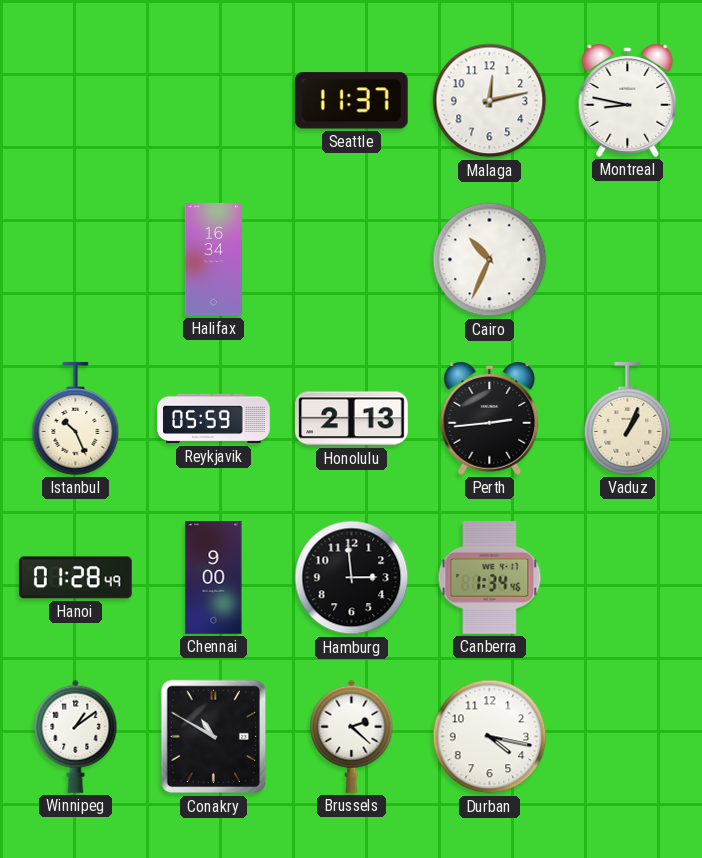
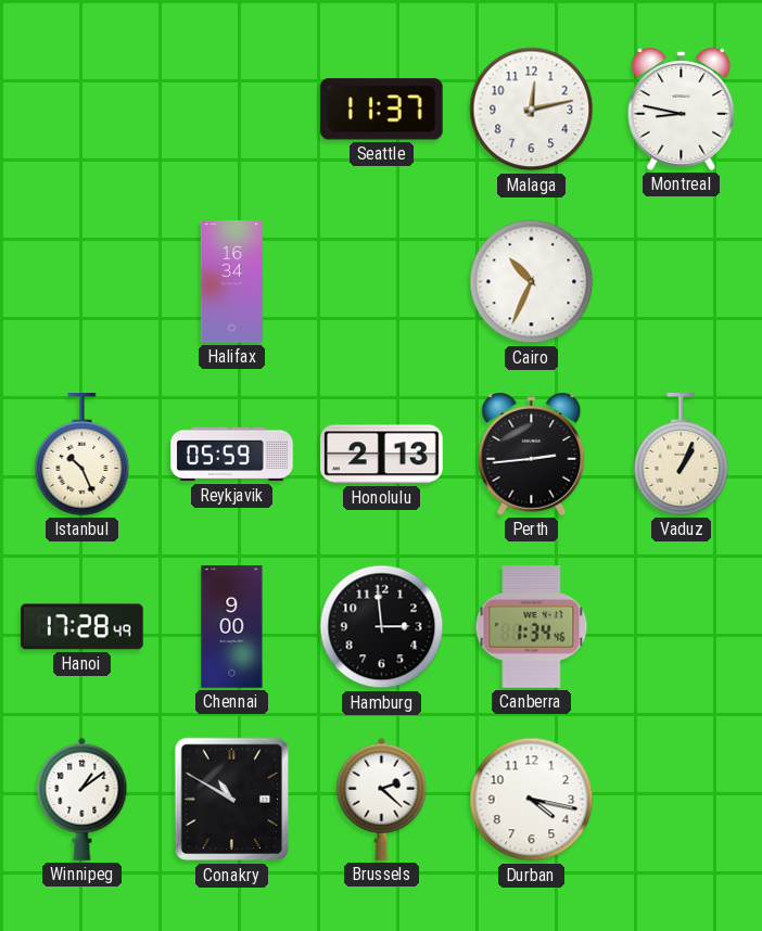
Hanoi: 01:28 -> 17:28
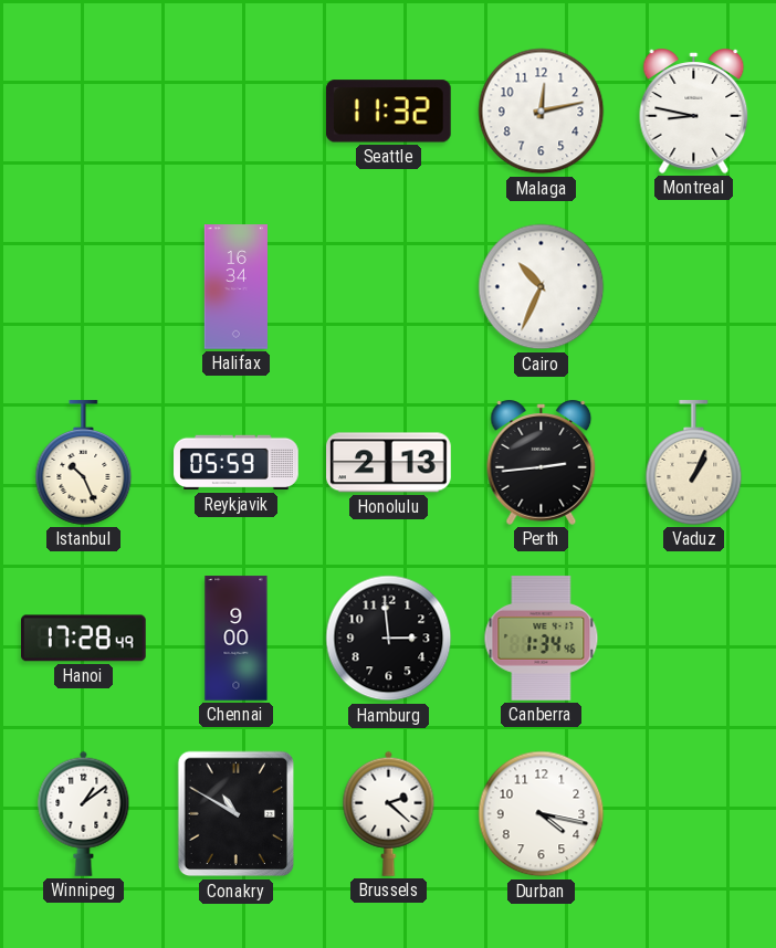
Seattle: 11:37 -> 11:32
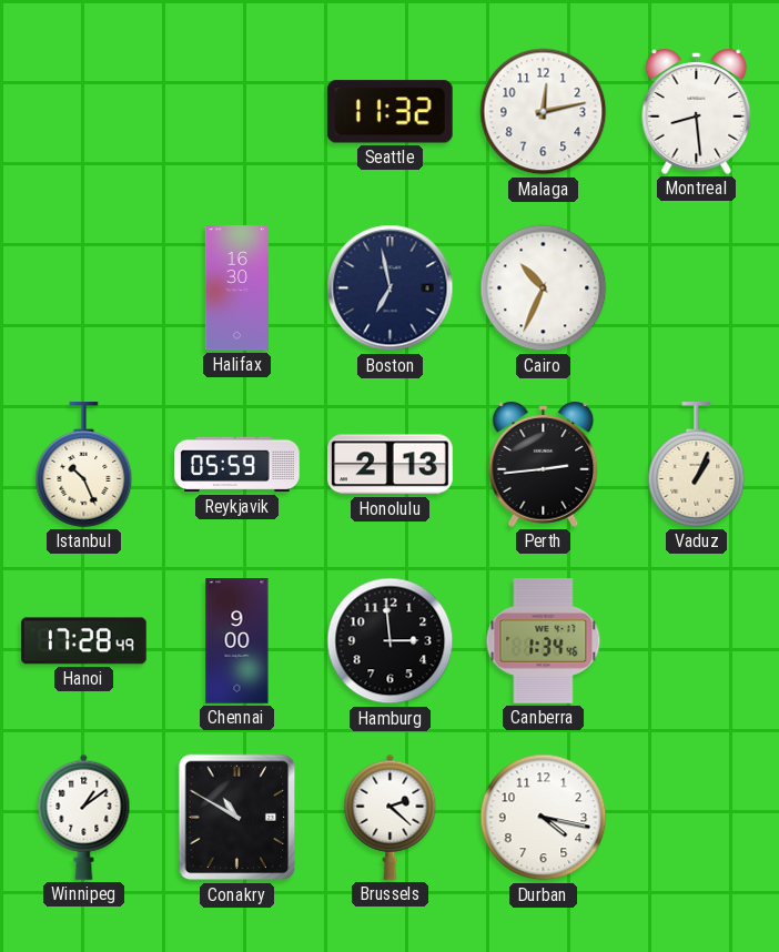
Montreal: 8:47 -> 8:29
Halifax: 16:34 -> 16:30
Boston: none -> 6:58
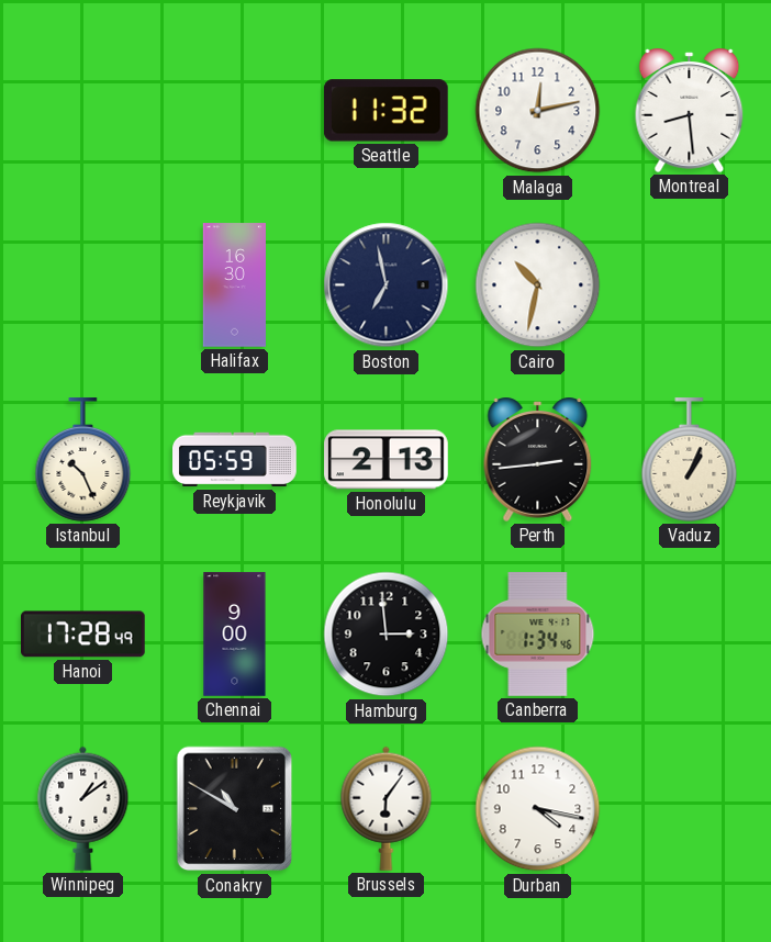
Cairo: 10:34 -> 10:32
Brussels: 2:22 -> 6:06
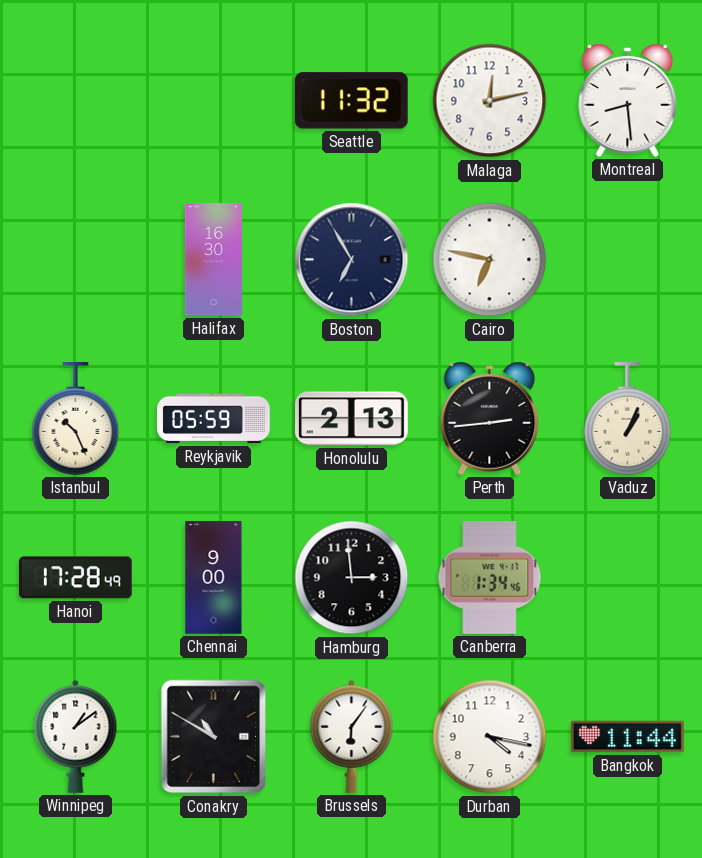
Boston: 6:58 -> 6:55
Cairo: 10:32 -> 6:47
Bangkok: none -> 11:44
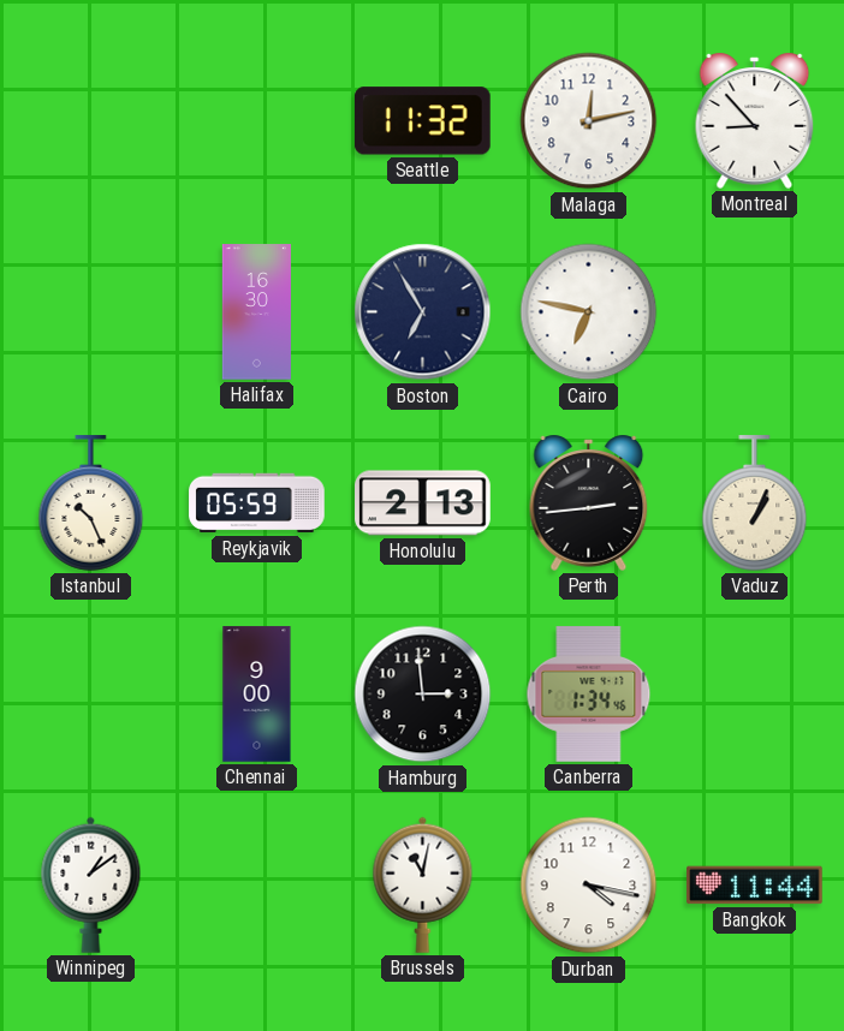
Montreal: 8:29 -> 8:53
Hanoi: 17:28 -> none
Conakry: 10:50 -> none
Brussels: 6:06 -> 11:02
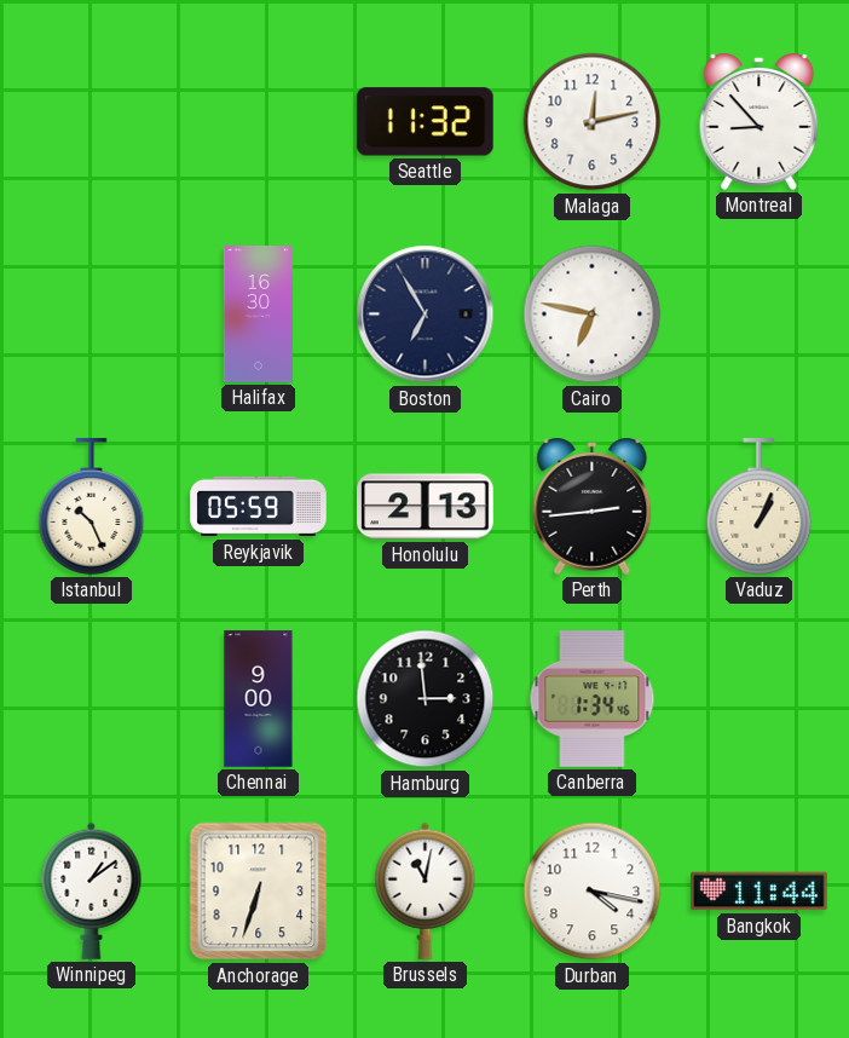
Anchorage: none -> 6:33
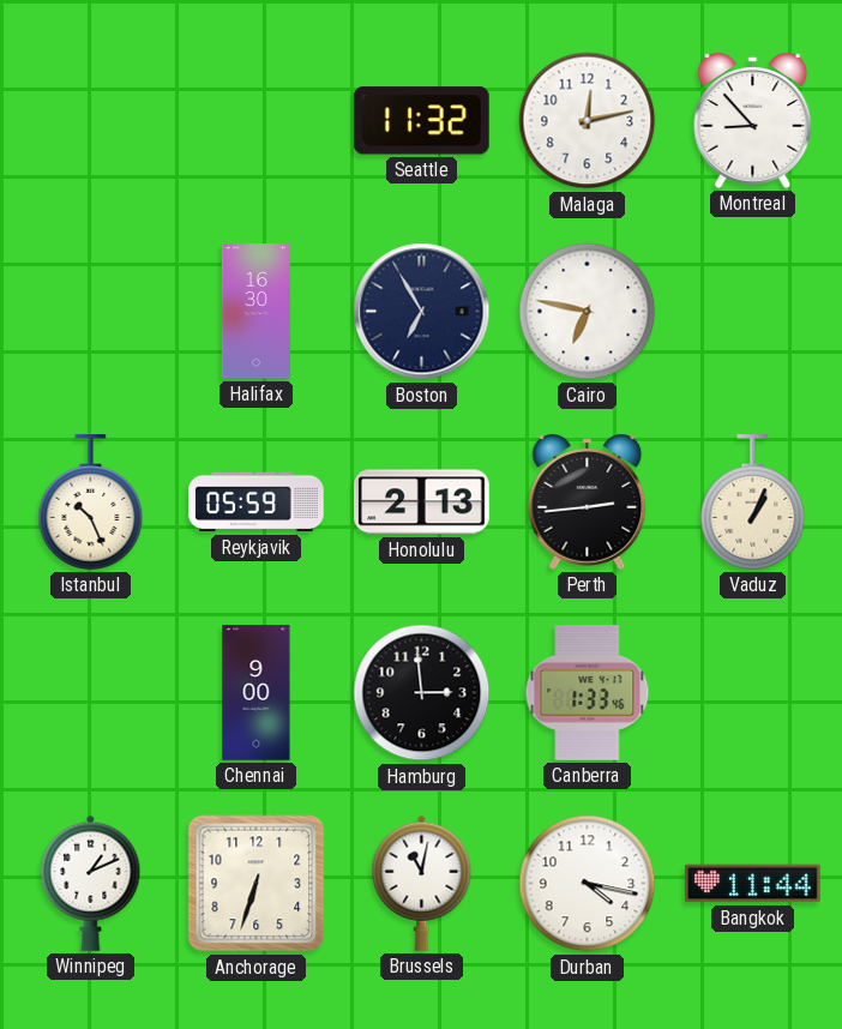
Canberra: 1:34 -> 1:33
Winnipeg: 1:09 -> 1:11
